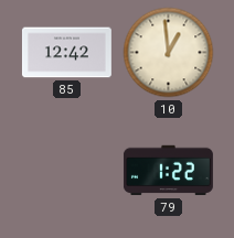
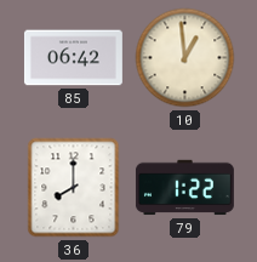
85: 12:42 -> 06:42
36: none -> 8:00
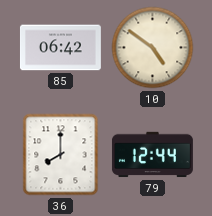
10: 12:59 -> 4:51
79: 1:22 -> 12:44
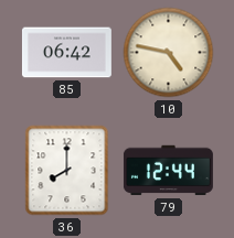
10: 4:51 -> 4:47
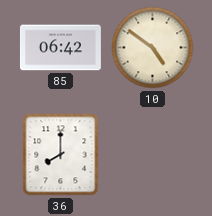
10: 4:47 -> 4:51
79: 12:44 -> none
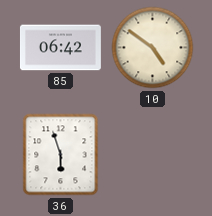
36: 8:00 -> 5:57
